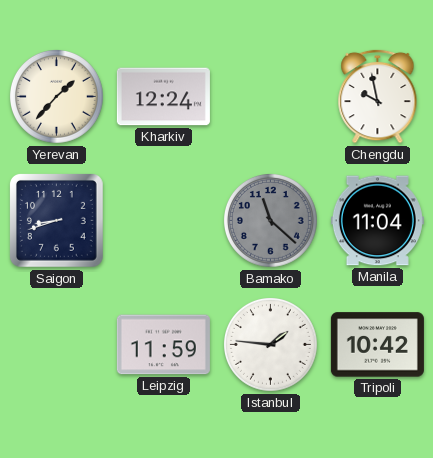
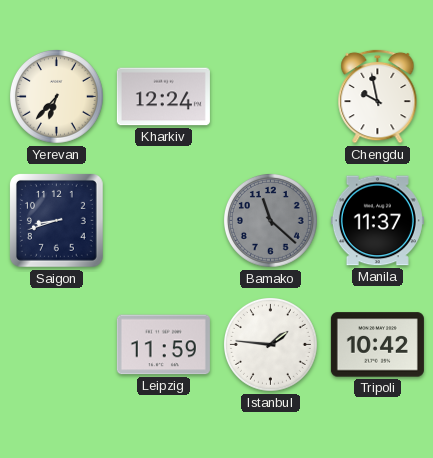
Yerevan: 1:37 -> 6:37
Manila: 11:04 -> 11:37
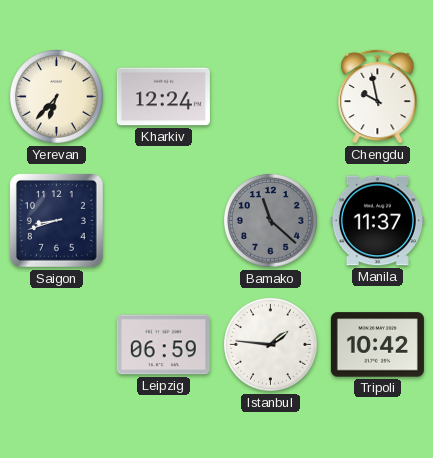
Leipzig: 11:59 -> 06:59
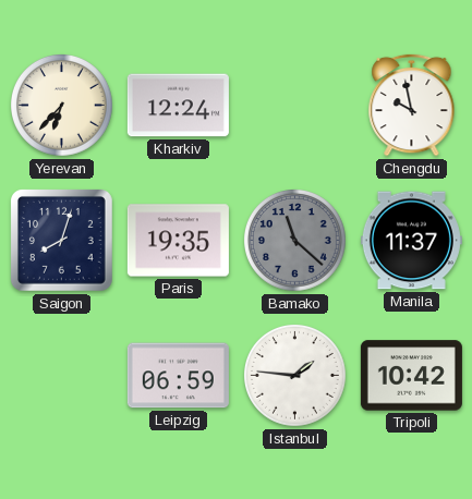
Saigon: 8:42 -> 8:03
Paris: none -> 19:35
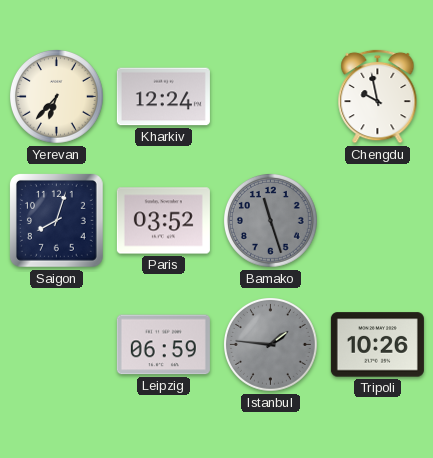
Paris: 19:35 -> 03:52
Bamako: 11:22 -> 11:27
Manila: 11:37 -> none
Istanbul dial: white -> grey
Tripoli: 10:42 -> 10:26
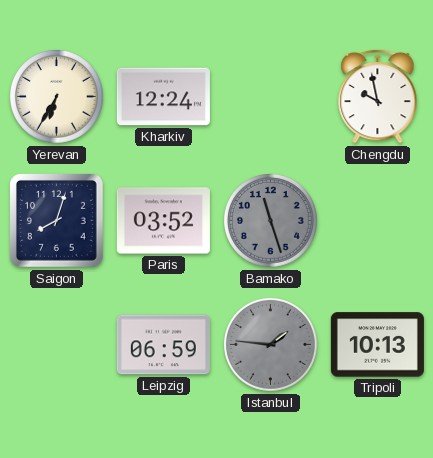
Yerevan: 6:37 -> 6:35
Tripoli: 10:26 -> 10:13
